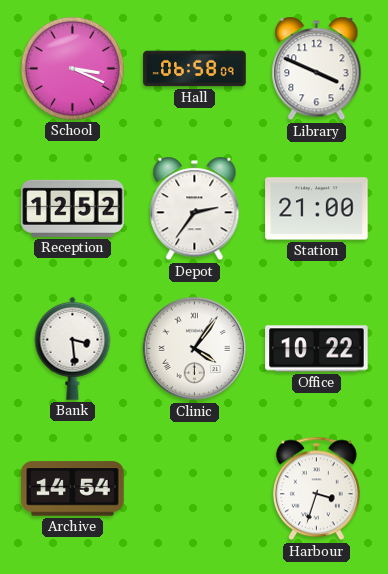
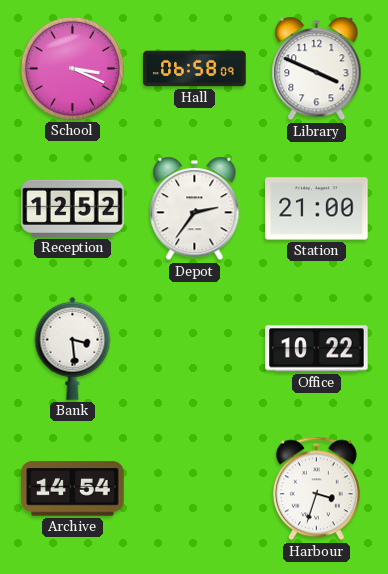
Clinic: 4:06 -> none
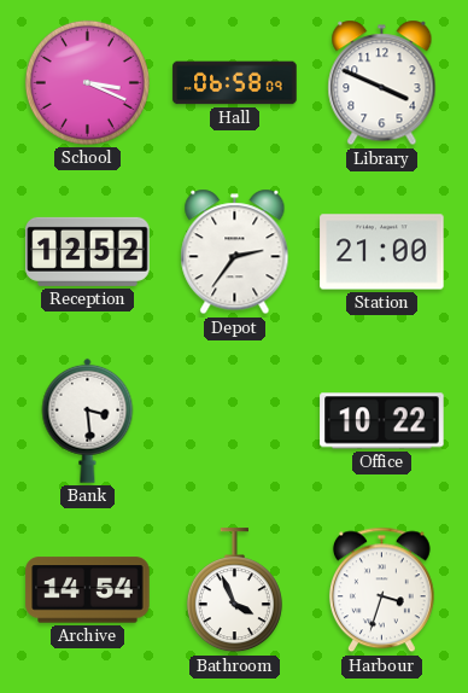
Bathroom: none -> 3:56
